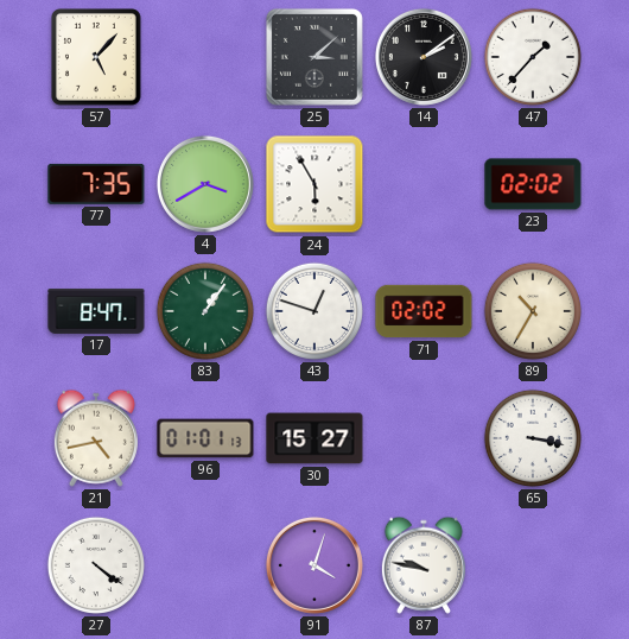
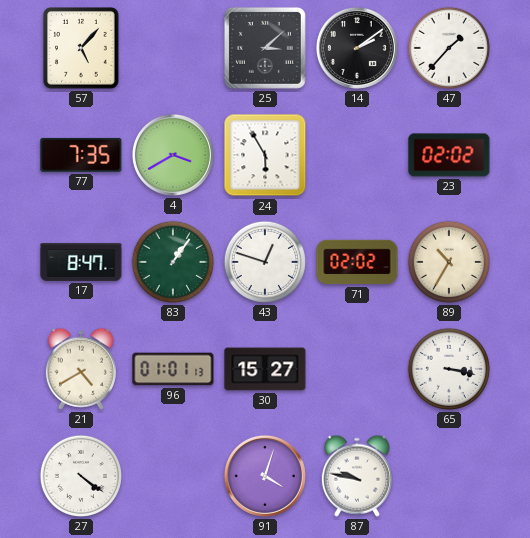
21: 4:43 -> 4:40
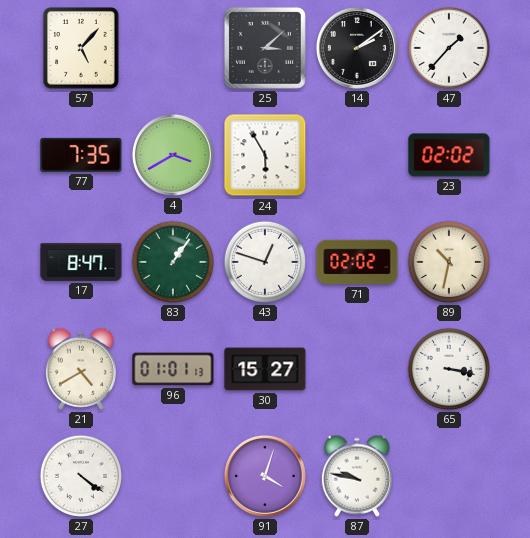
89: 10:35 -> 10:32
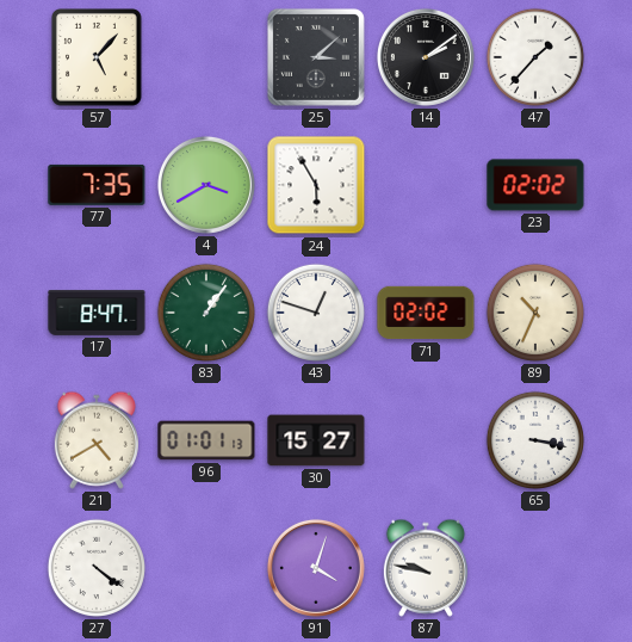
89: 10:32 -> 10:34
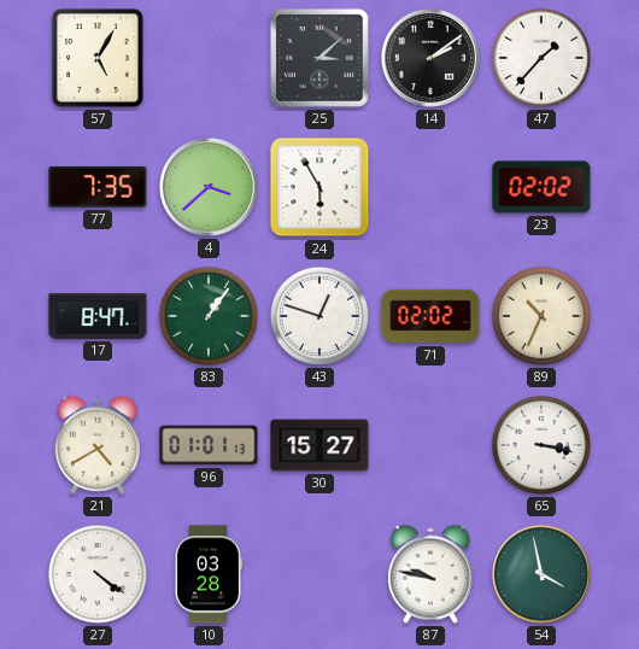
57: 5:07 -> 5:05
4: 3:40 -> 3:38
10: none -> 03:28
91: 4:03 -> none
54: none -> 3:58
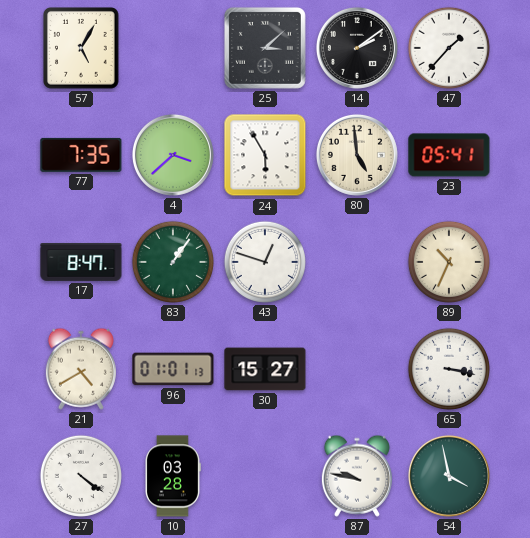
80: none -> 4:59
23: 02:02 -> 05:41
71: 02:02 -> none
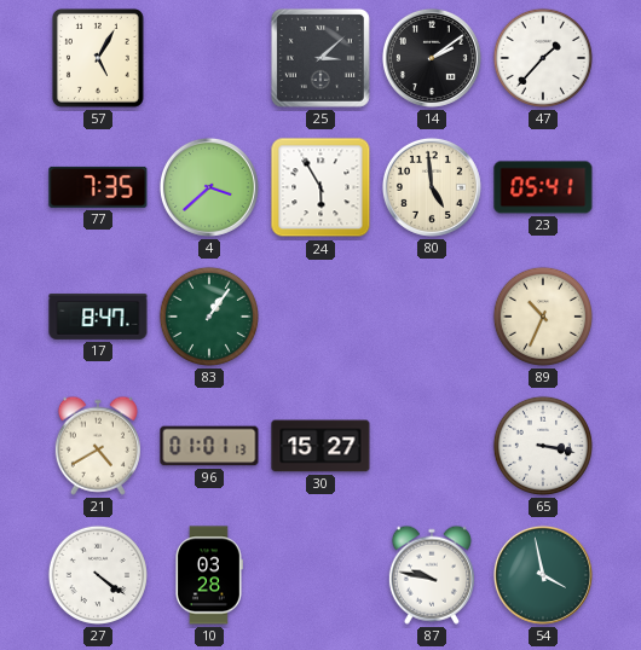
43: 12:48 -> none
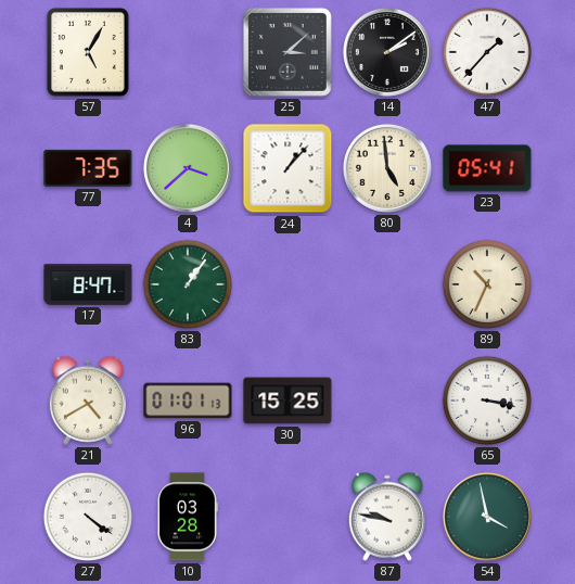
24: 5:55 -> 1:07
30: 15:27 -> 15:25
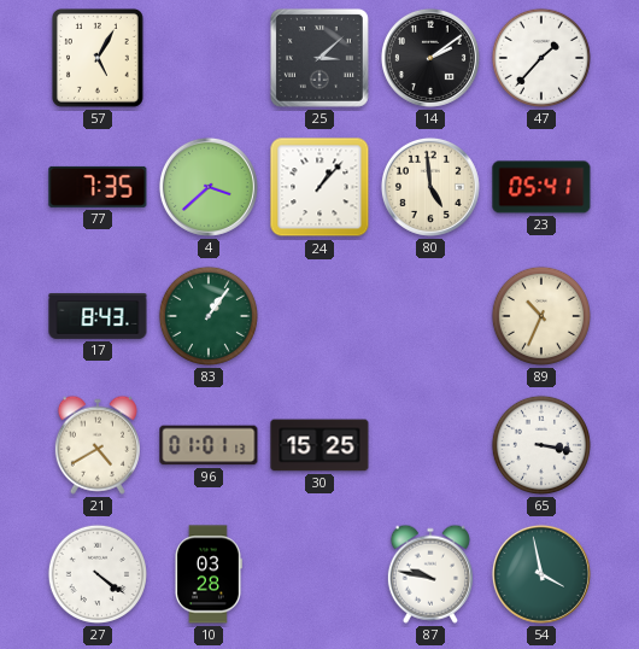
17: 8:47 -> 8:43
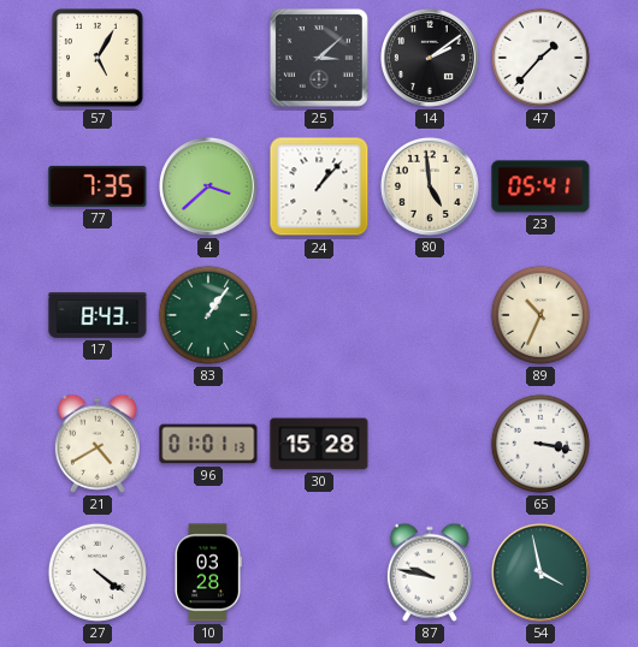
30: 15:25 -> 15:28
